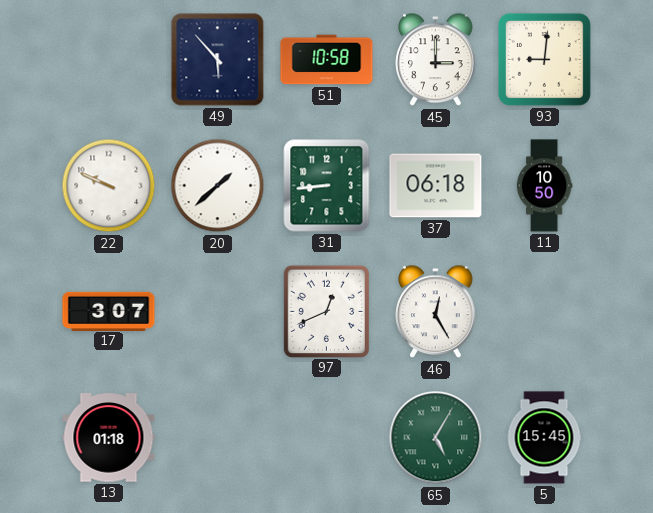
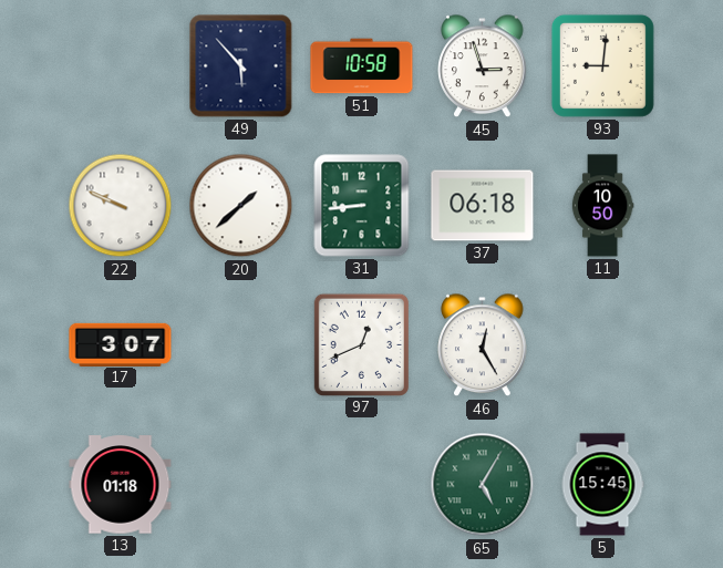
45: 3:00 -> 2:57
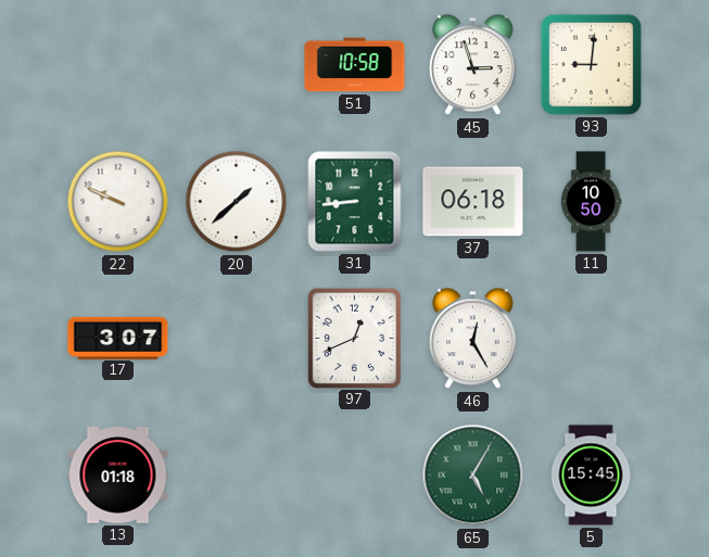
49: 5:53 -> none
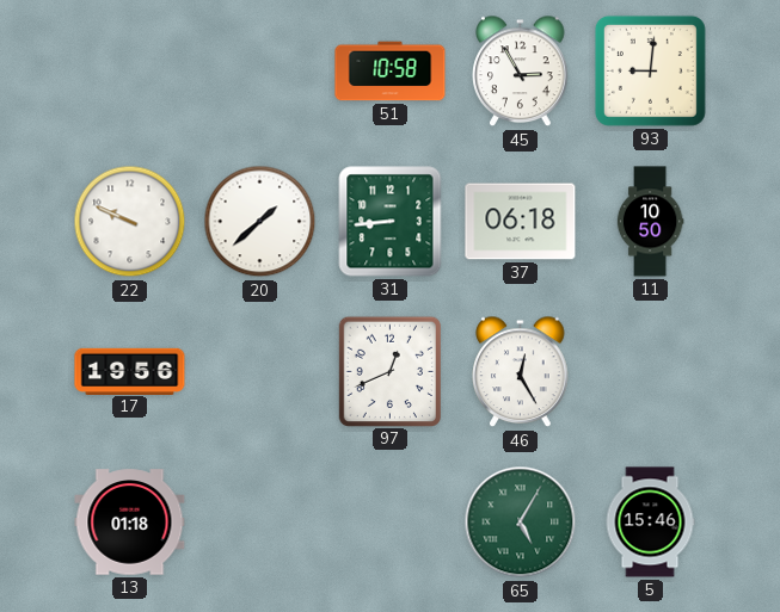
45: 2:57 -> 2:55
17: 3:07 -> 19:56
5: 15:45 -> 15:46
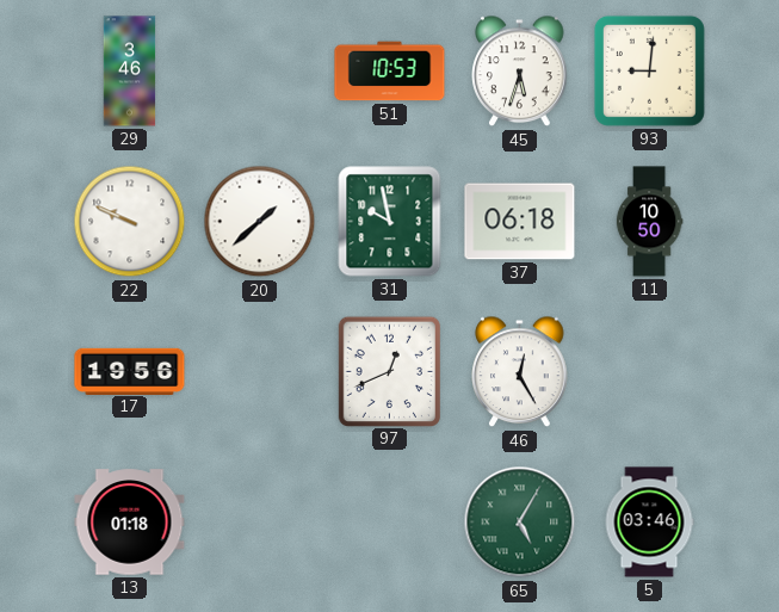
29: none -> 3:46
51: 10:58 -> 10:53
45: 2:55 -> 5:33
31: 8:44 -> 9:58
5: 15:46 -> 03:46
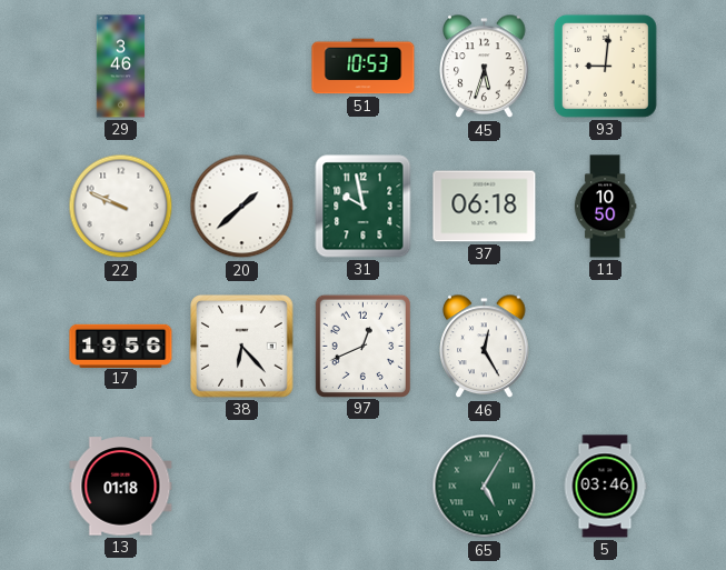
38: none -> 6:23
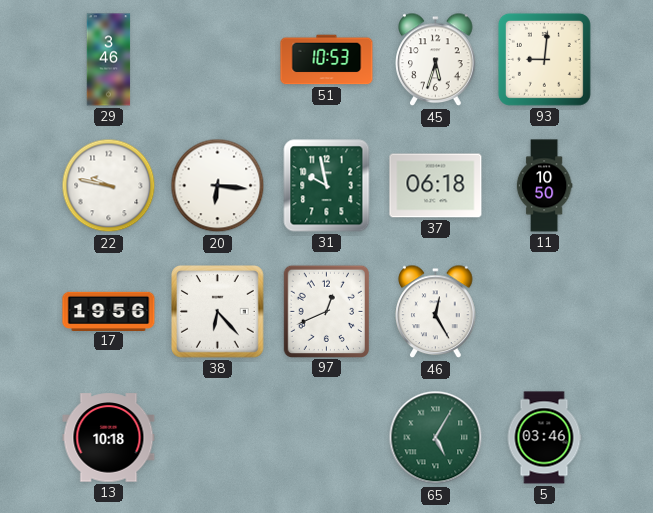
22: 9:49 -> 9:47
20: 1:38 -> 6:16
13: 01:18 -> 10:18
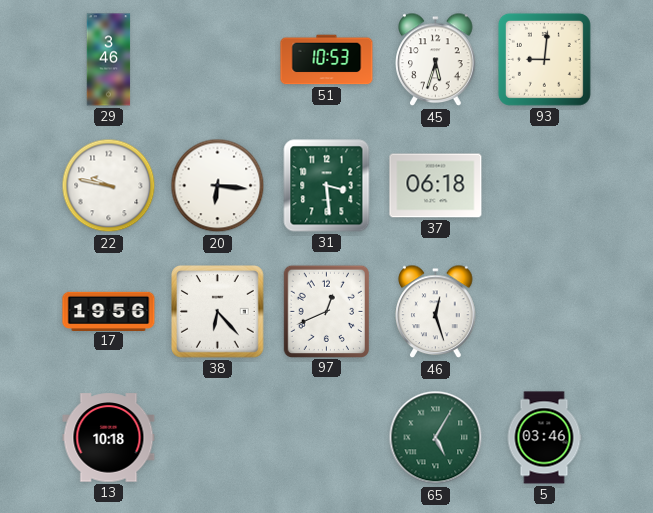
31: 9:58 -> 3:29
11: 10:50 -> none
46: 12:25 -> 12:27
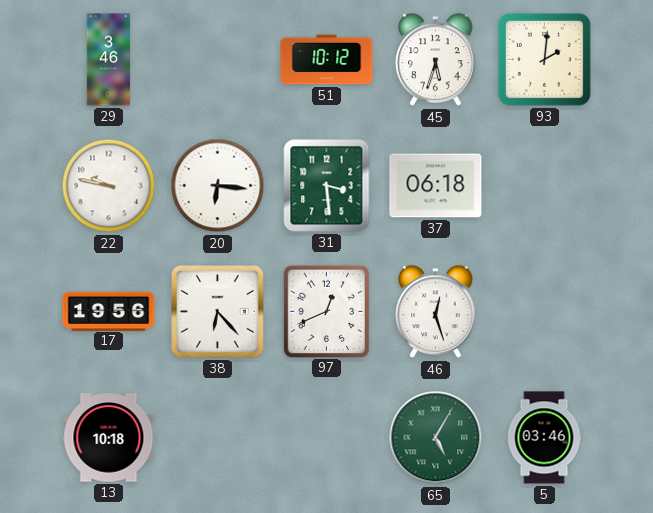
51: 10:53 -> 10:12
93: 9:01 -> 2:01
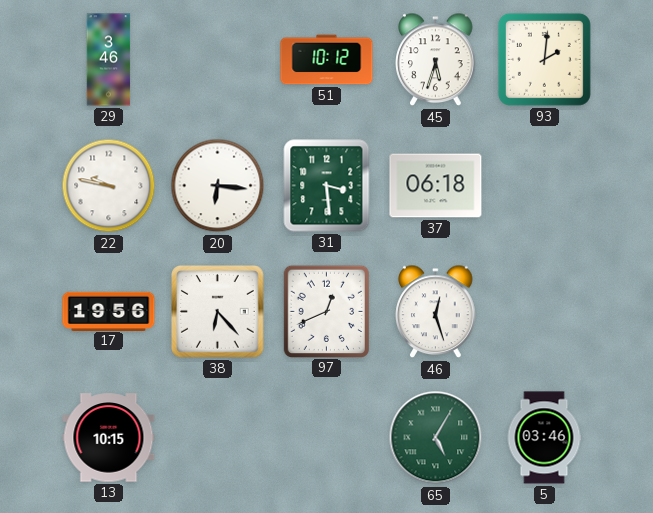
13: 10:18 -> 10:15
